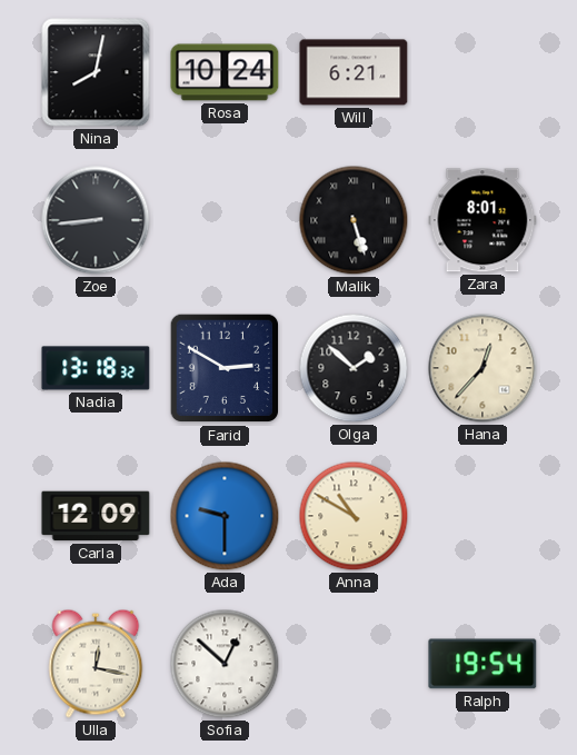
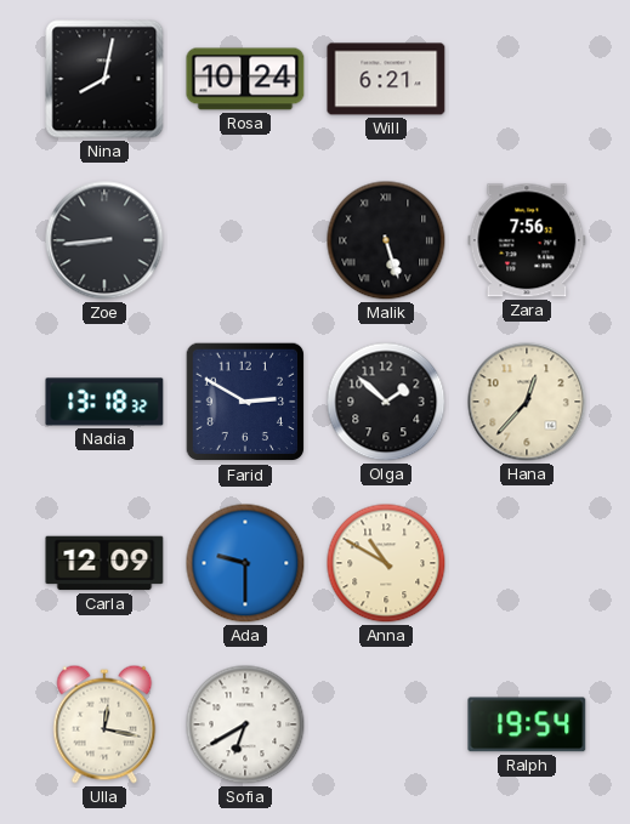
Zara: 8:01 -> 7:56
Sofia: 12:52 -> 6:40
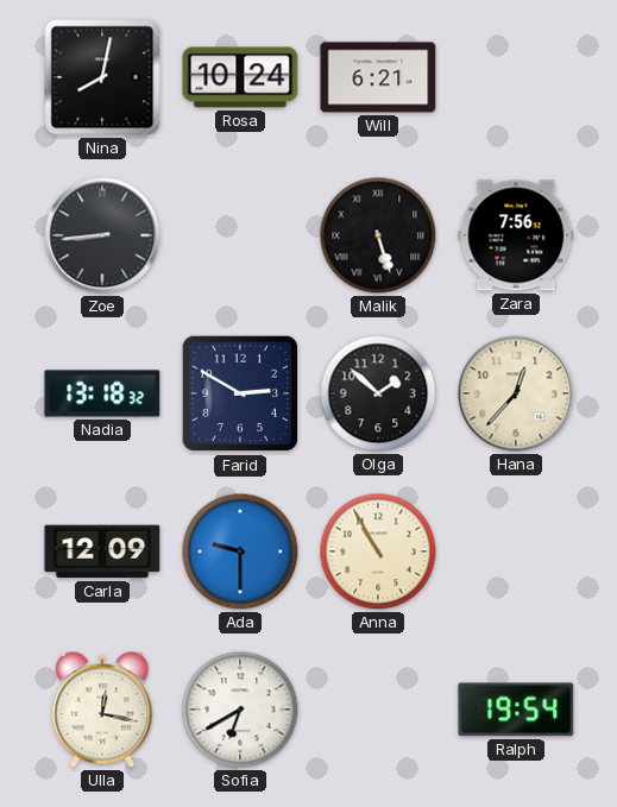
Anna: 10:50 -> 10:55
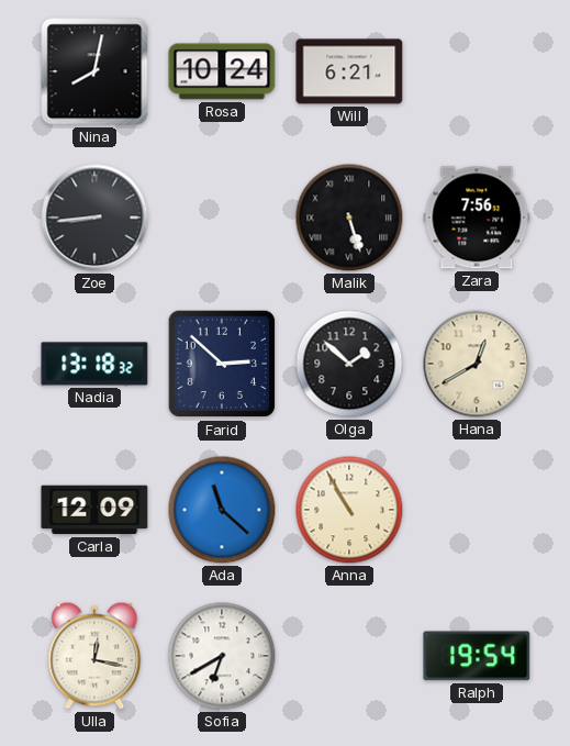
Farid: 2:50 -> 2:52
Hana: 12:37 -> 12:40
Ada: 9:30 -> 11:22
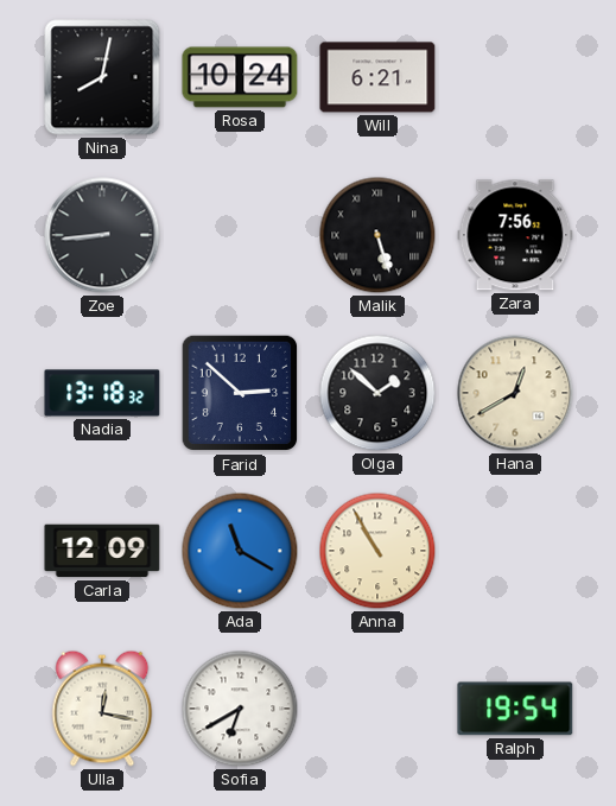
Ada: 11:22 -> 11:20
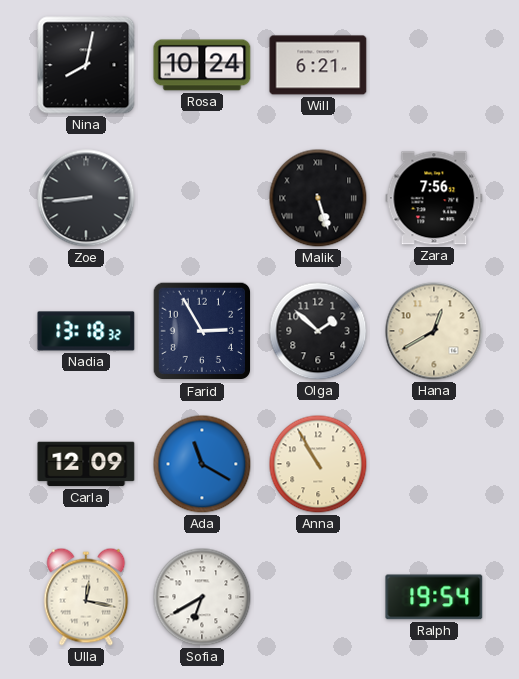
Farid: 2:52 -> 2:55
